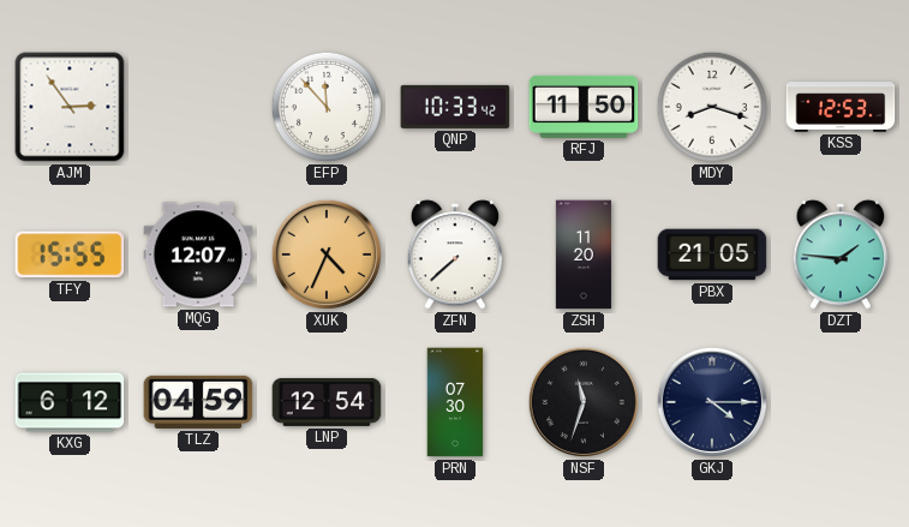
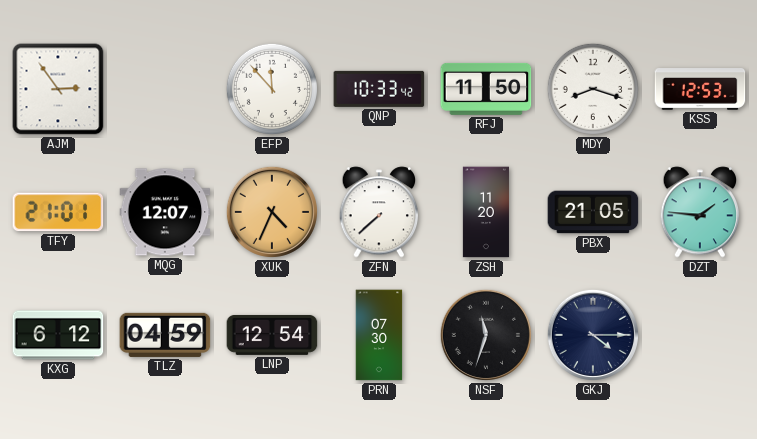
TFY: 15:55 -> 21:01
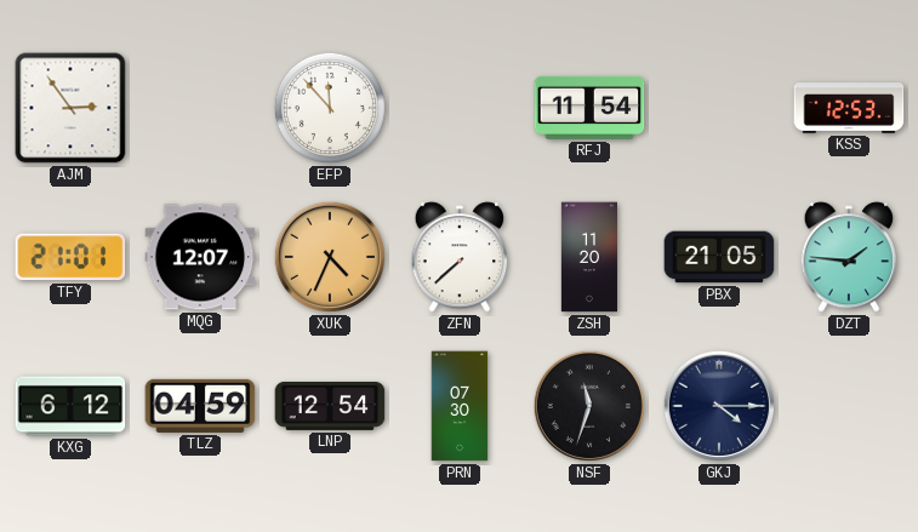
QNP: 10:33 -> none
RFJ: 11:50 -> 11:54
MDY: 8:18 -> none
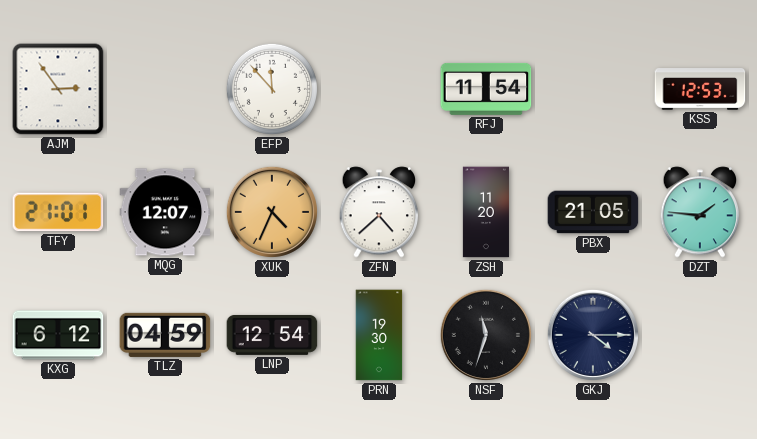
ZFN: 7:38 -> 4:38
PRN: 07:30 -> 19:30
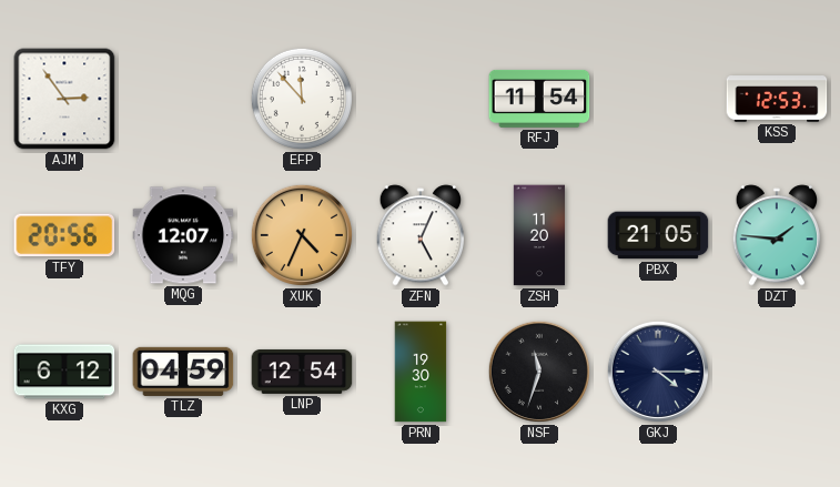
TFY: 21:01 -> 20:56
ZFN: 4:38 -> 5:04
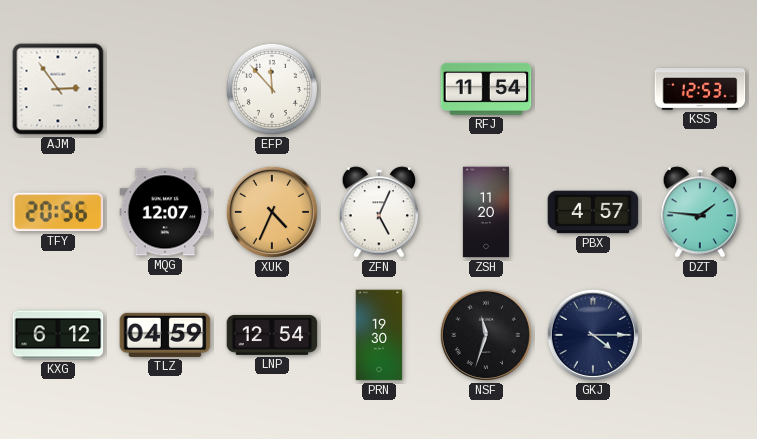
PBX: 21:05 -> 4:57
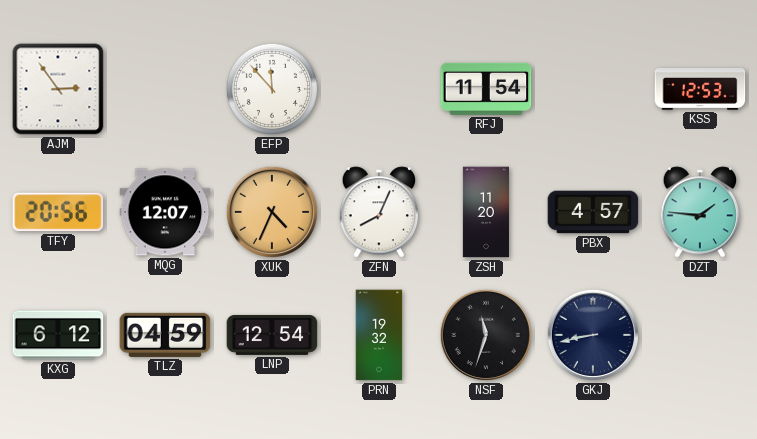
ZFN: 5:04 -> 8:04
PRN: 19:30 -> 19:32
GKJ: 4:15 -> 8:43
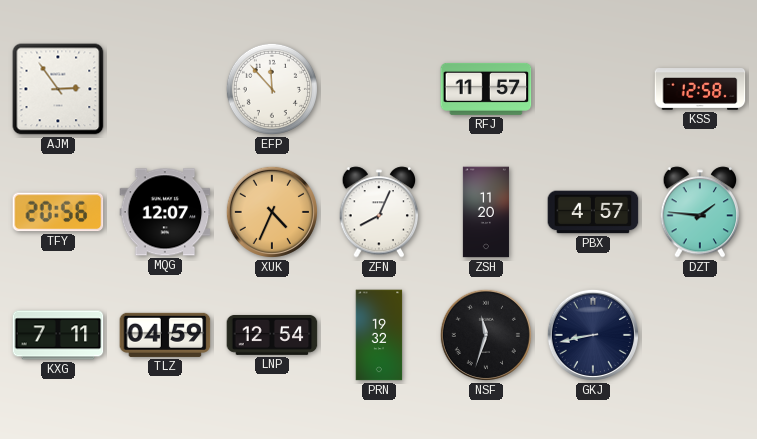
RFJ: 11:54 -> 11:57
KSS: 12:53 -> 12:58
KXG: 6:12 -> 7:11
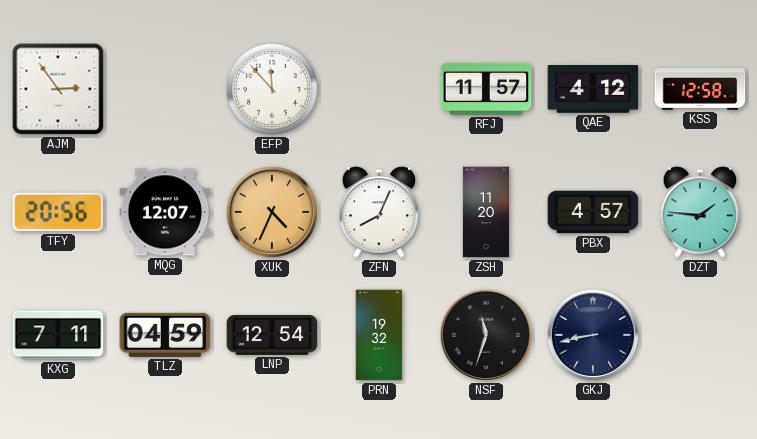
QAE: none -> 4:12
